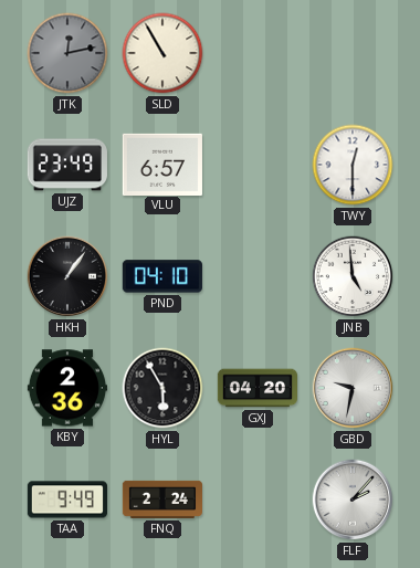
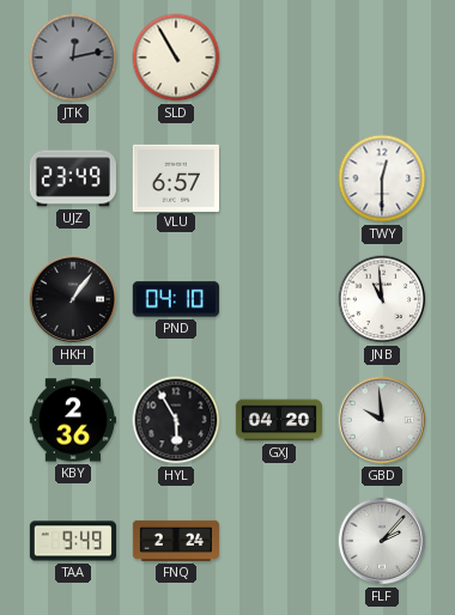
JNB: 4:59 -> 10:59
GBD: 9:32 -> 9:59
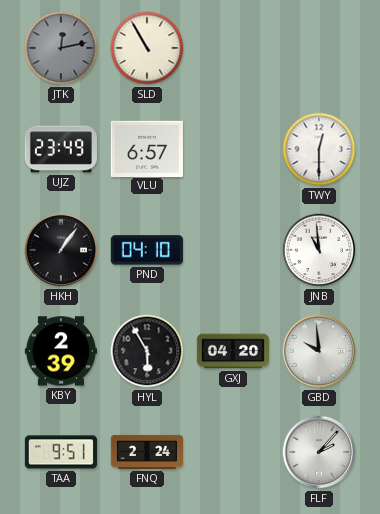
KBY: 2:36 -> 2:39
TAA: 9:49 -> 9:51
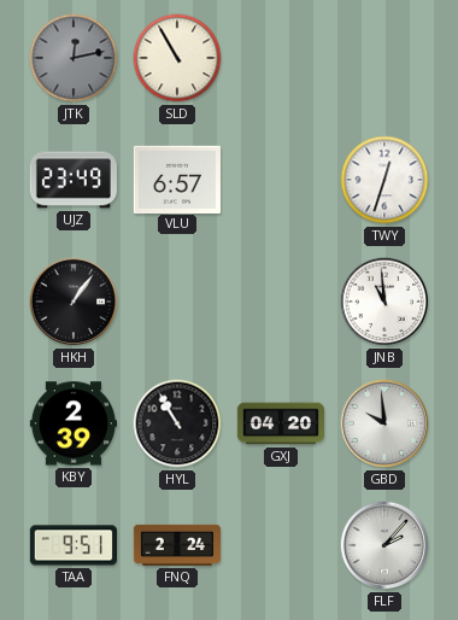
TWY: 12:30 -> 12:33
PND: 04:10 -> none
HYL: 5:55 -> 10:55
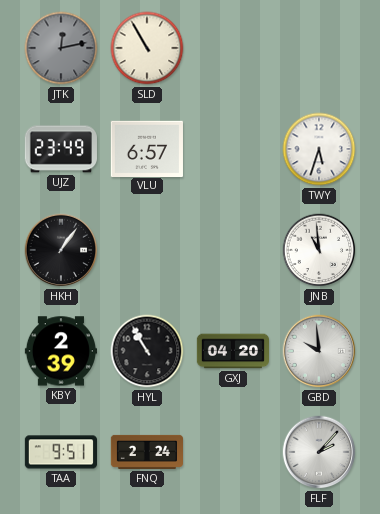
TWY: 12:33 -> 5:33
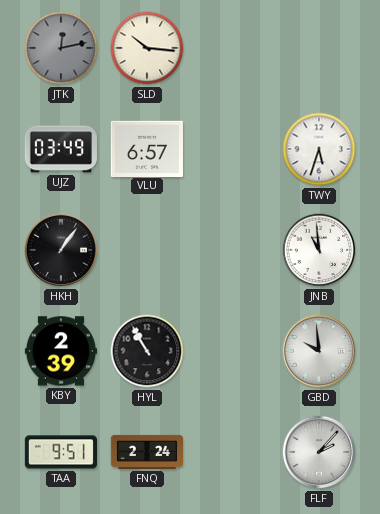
SLD: 10:55 -> 10:16
UJZ: 23:49 -> 03:49
GXJ: 04:20 -> none
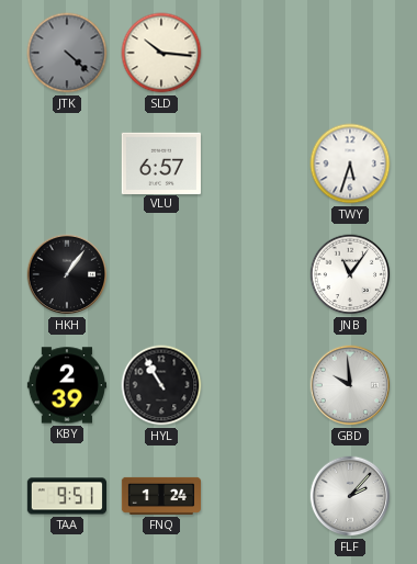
JTK: 12:13 -> 4:22
UJZ: 03:49 -> none
JNB: 10:59 -> 11:06
FNQ: 2:24 -> 1:24
